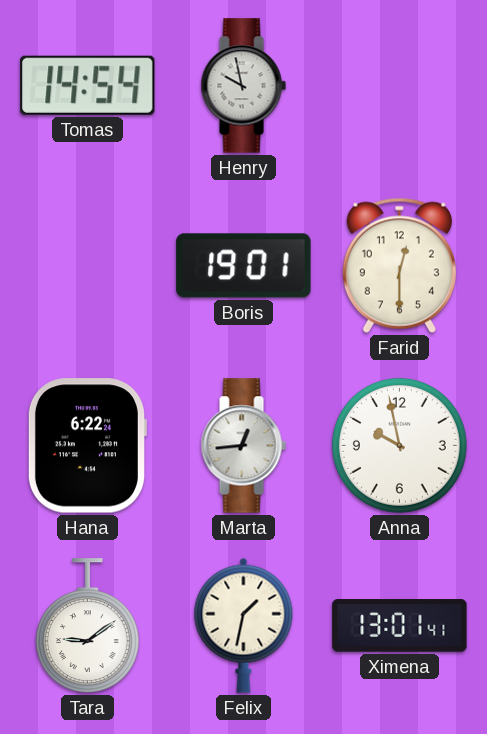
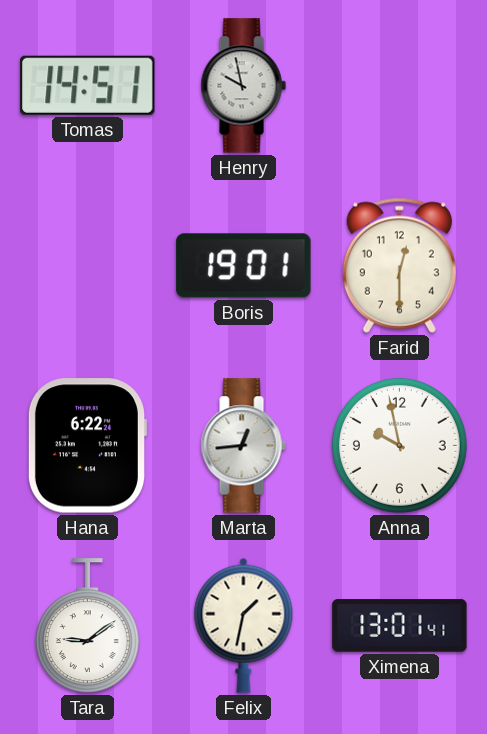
Tomas: 14:54 -> 14:51
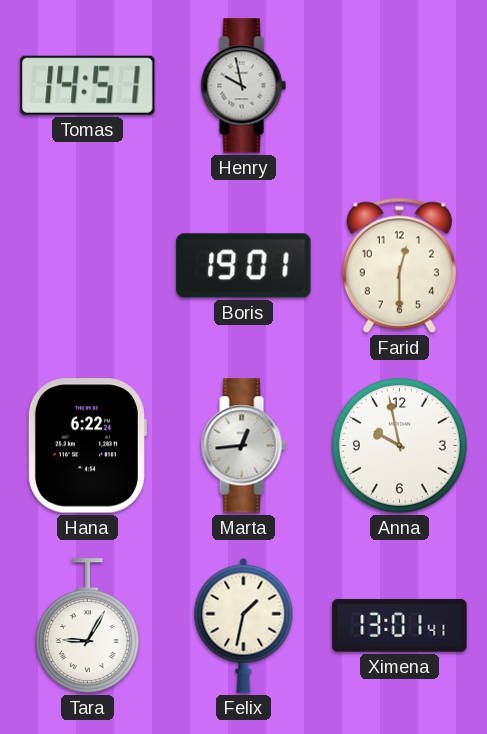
Tara: 9:09 -> 9:05
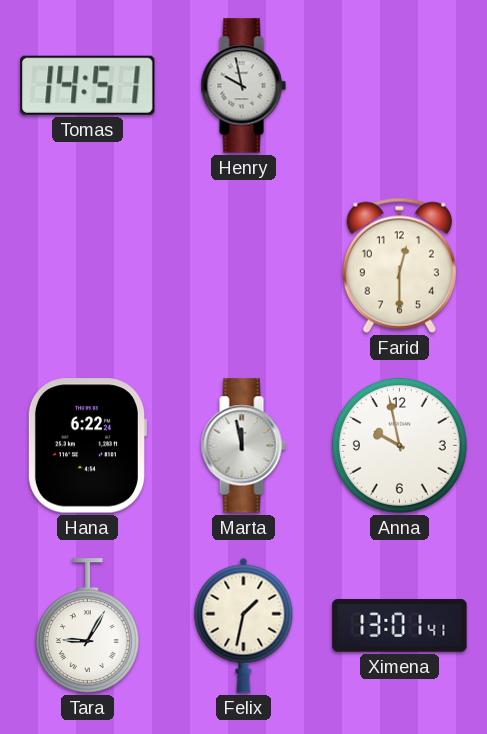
Boris: 19:01 -> none
Marta: 12:44 -> 11:58
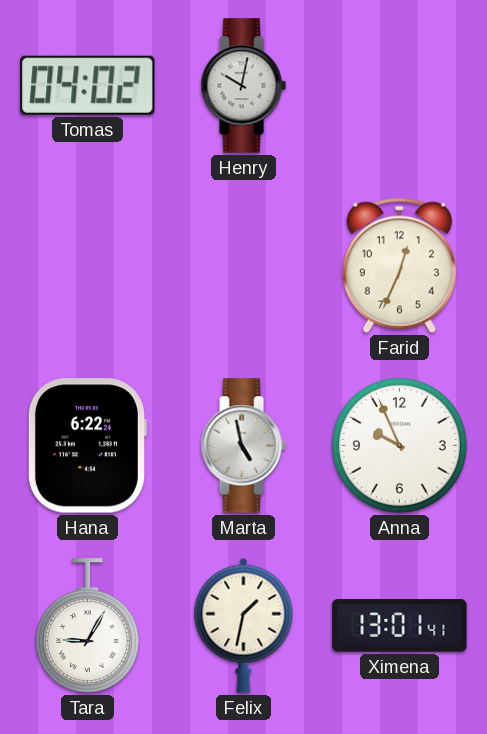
Tomas: 14:51 -> 04:02
Henry: 9:58 -> 10:02
Farid: 12:30 -> 12:34
Marta: 11:58 -> 4:58
Anna: 9:58 -> 9:56
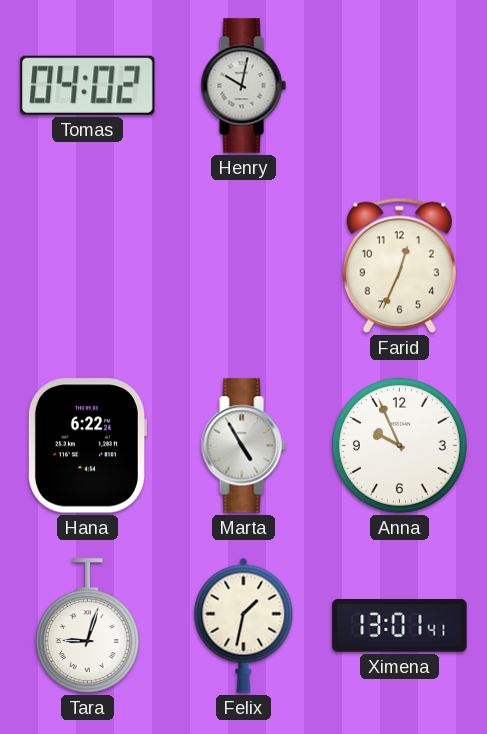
Marta: 4:58 -> 4:55
Tara: 9:05 -> 9:03
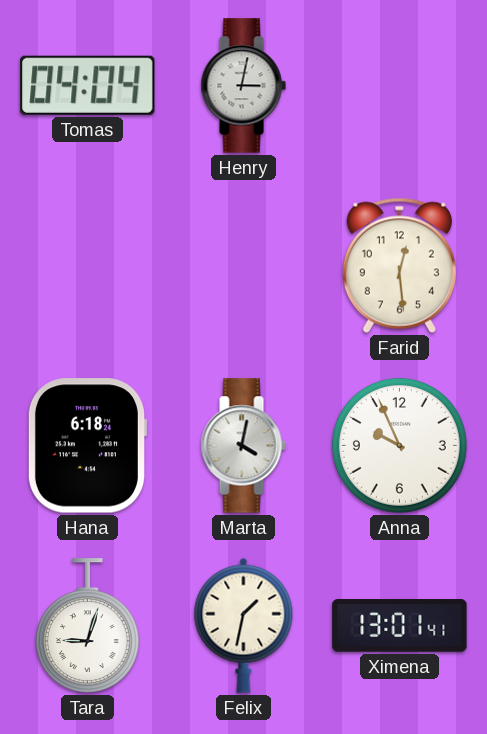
Tomas: 04:02 -> 04:04
Henry: 10:02 -> 3:02
Farid: 12:34 -> 12:29
Hana: 6:22 -> 6:18
Marta: 4:55 -> 4:02
